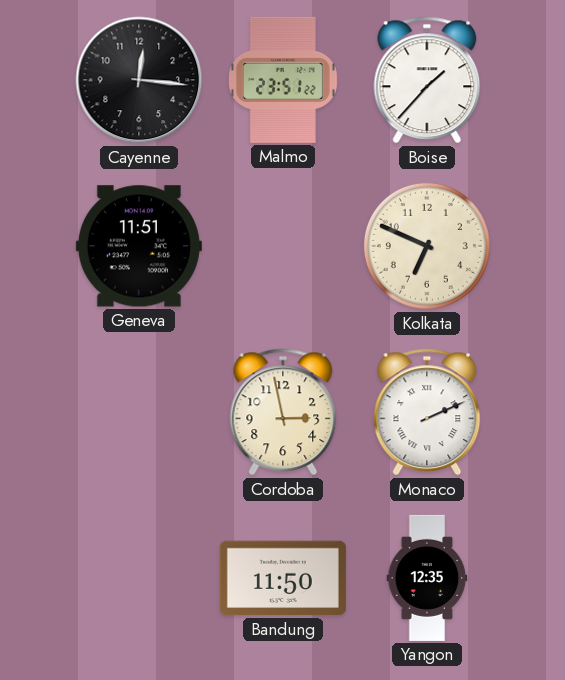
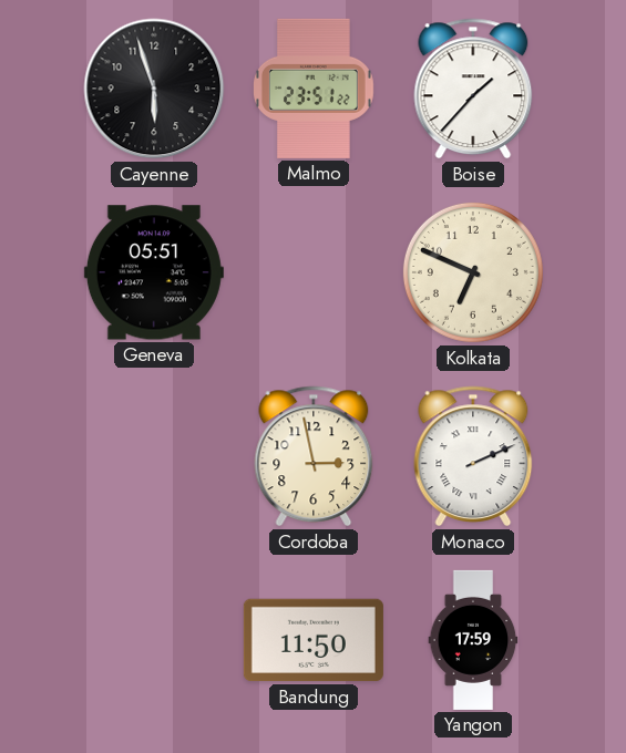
Cayenne: 12:16 -> 5:57
Geneva: 11:51 -> 05:51
Yangon: 12:35 -> 17:59
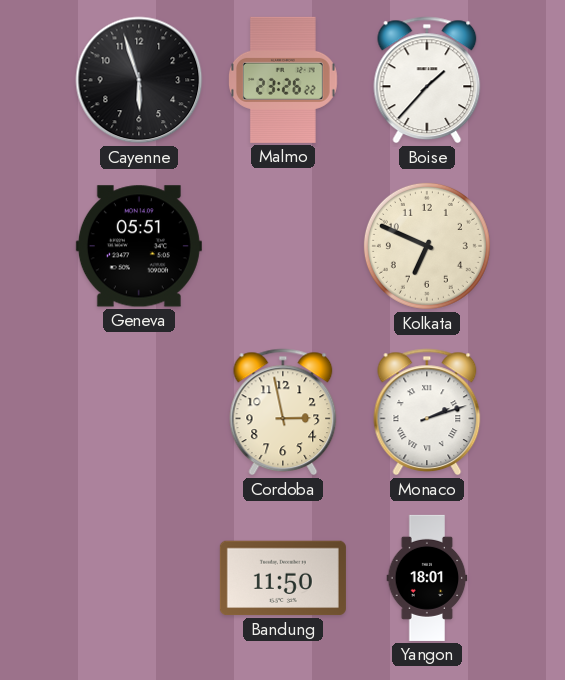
Malmo: 23:51 -> 23:26
Monaco: 2:11 -> 2:12
Yangon: 17:59 -> 18:01
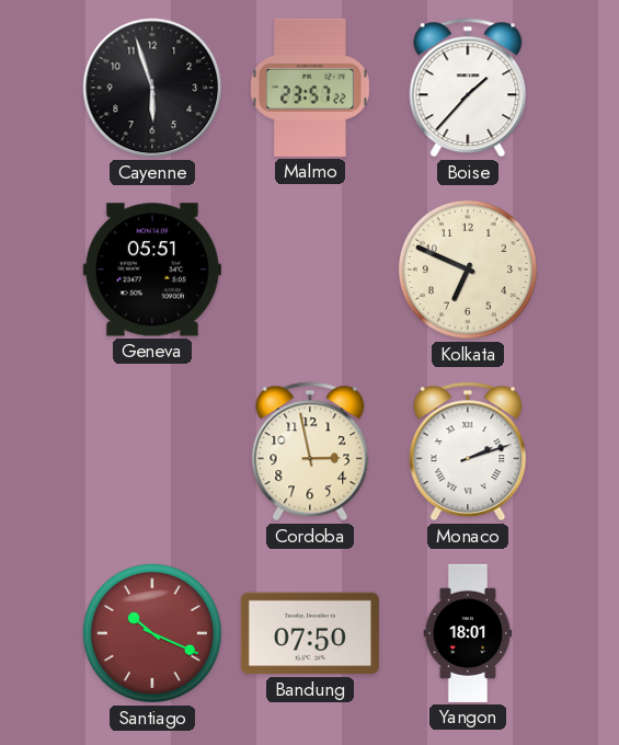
Malmo: 23:26 -> 23:57
Santiago: none -> 10:19
Bandung: 11:50 -> 07:50
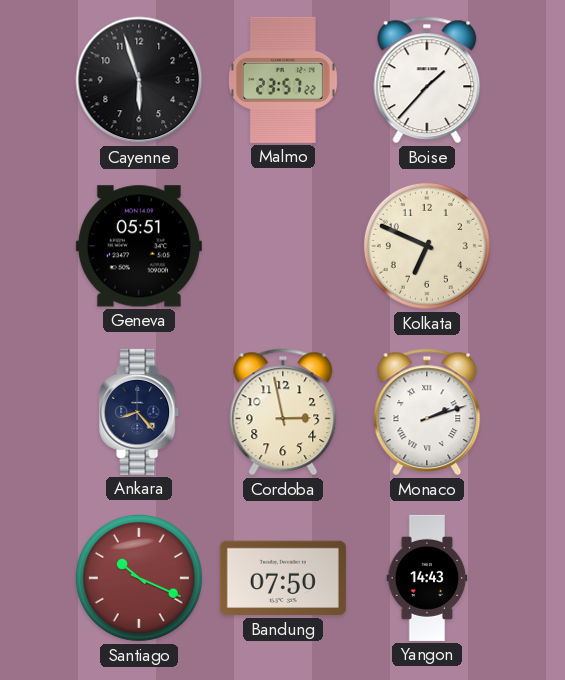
Ankara: none -> 8:23
Yangon: 18:01 -> 14:43
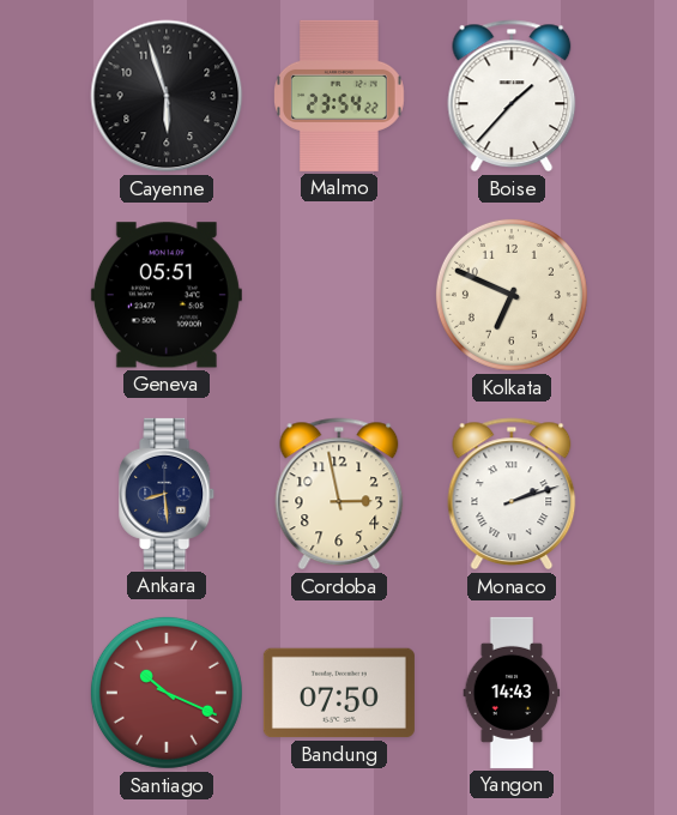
Malmo: 23:57 -> 23:54
Ankara: 8:23 -> 8:29
